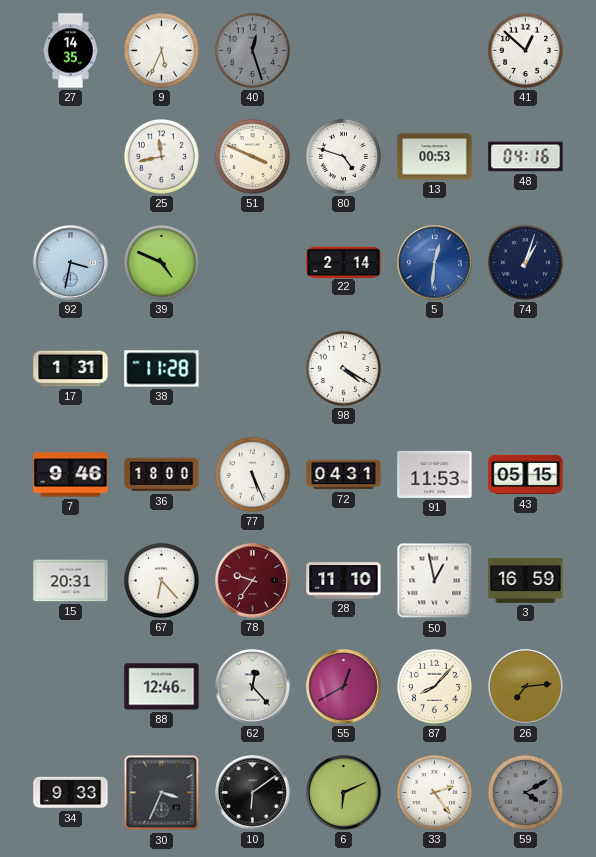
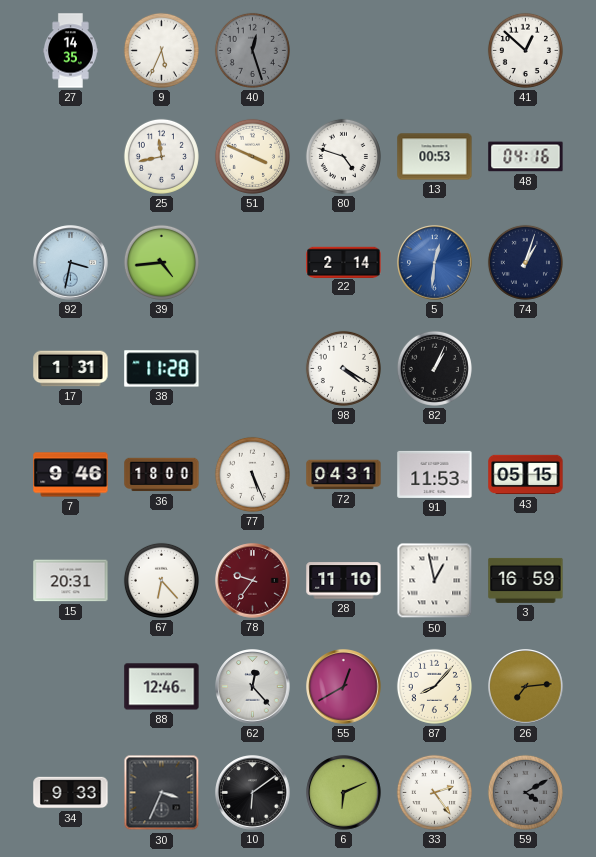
39: 4:49 -> 4:44
82: none -> 1:04
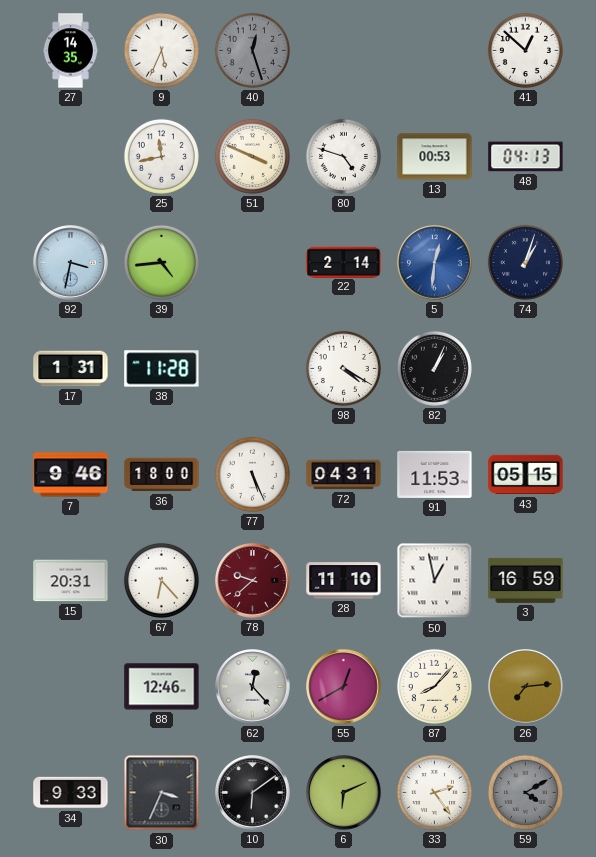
48: 04:16 -> 04:13
78: 9:36 -> 9:38
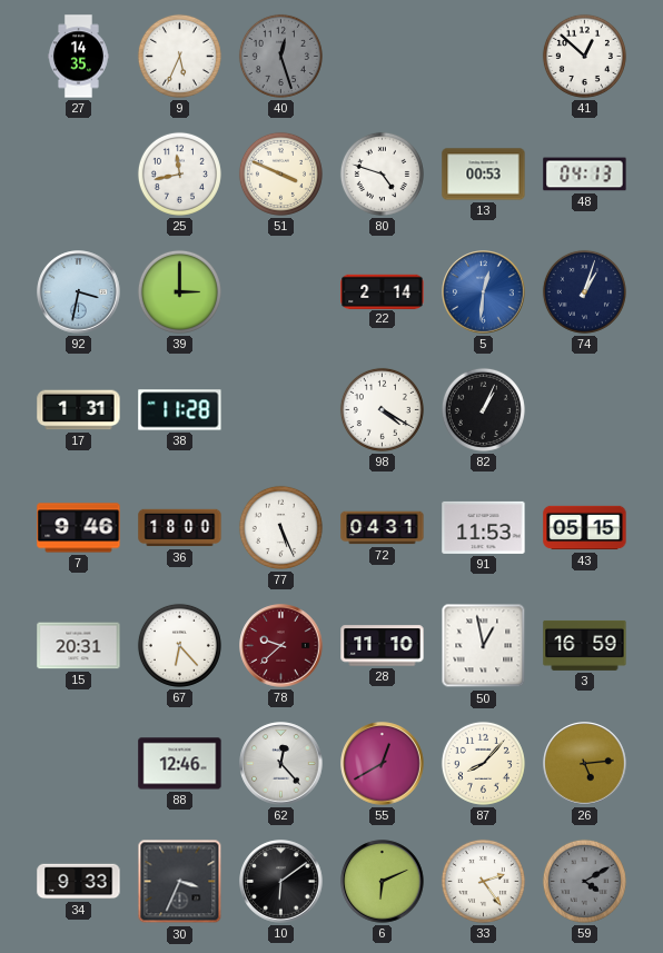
39: 4:44 -> 3:00
26: 7:14 -> 5:14
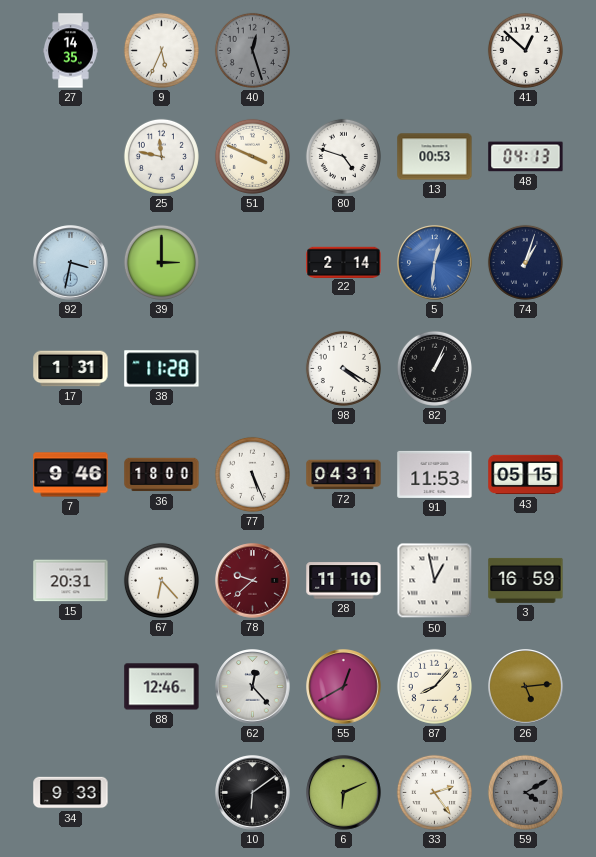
25: 11:43 -> 11:47
30: 3:34 -> none
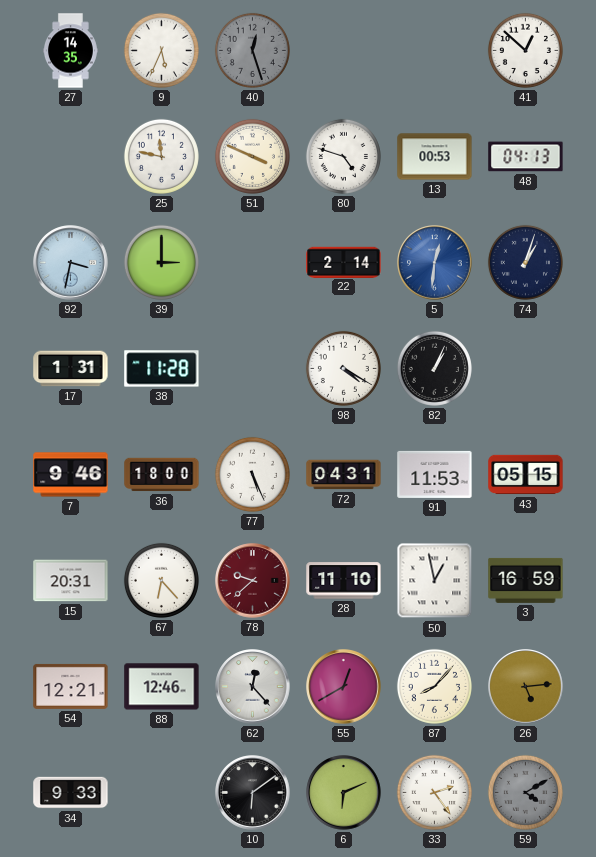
54: none -> 12:21
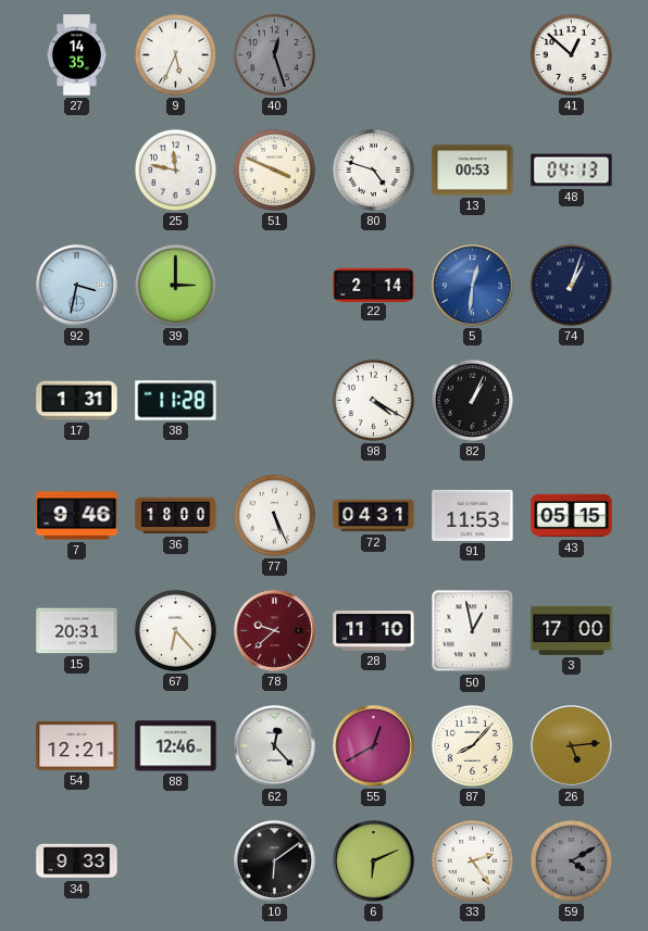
3: 16:59 -> 17:00
